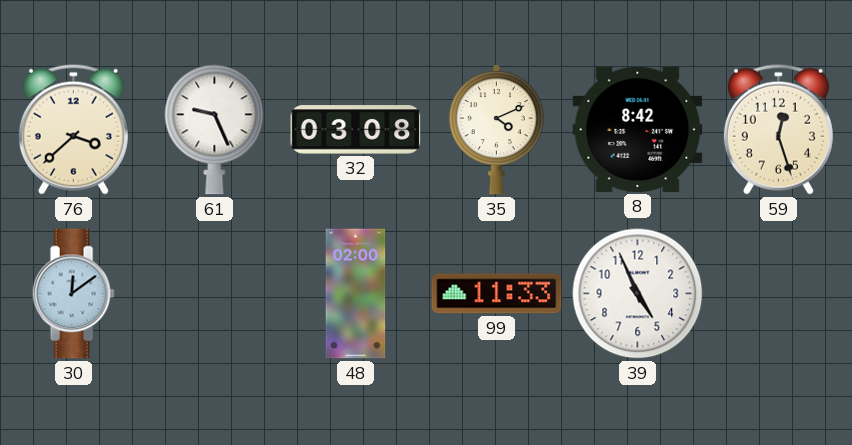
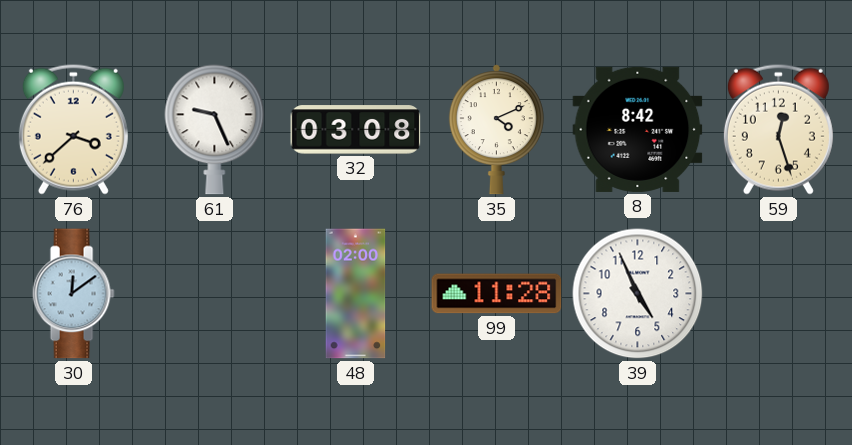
99: 11:33 -> 11:28
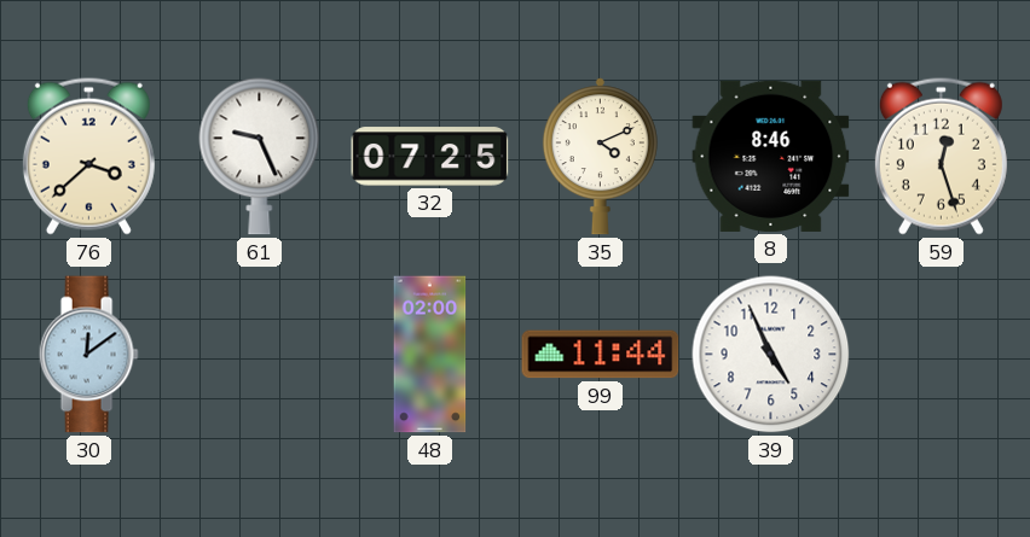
32: 03:08 -> 07:25
8: 8:42 -> 8:46
99: 11:28 -> 11:44
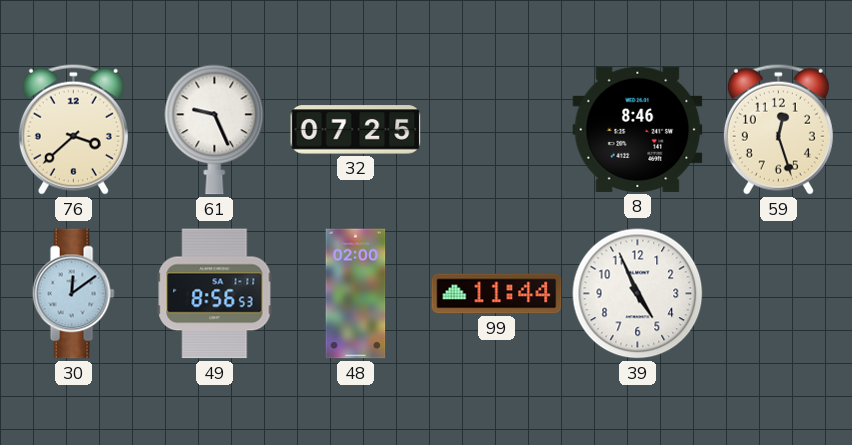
35: 4:11 -> none
49: none -> 8:56
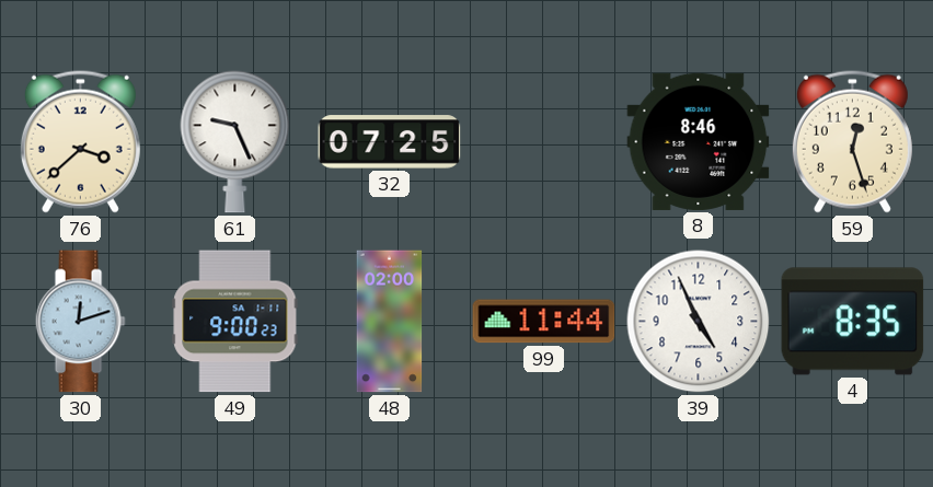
30: 12:09 -> 12:12
49: 8:56 -> 9:00
4: none -> 8:35
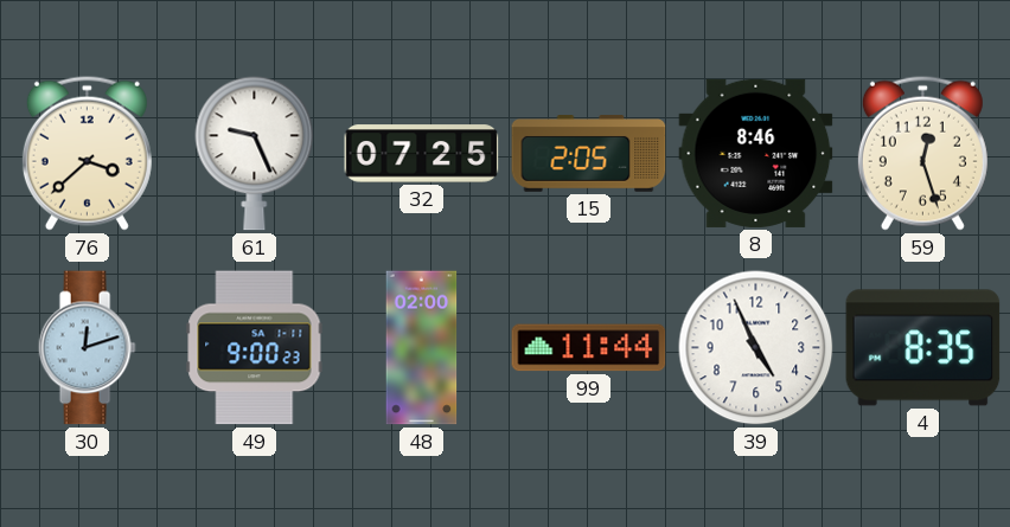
15: none -> 2:05
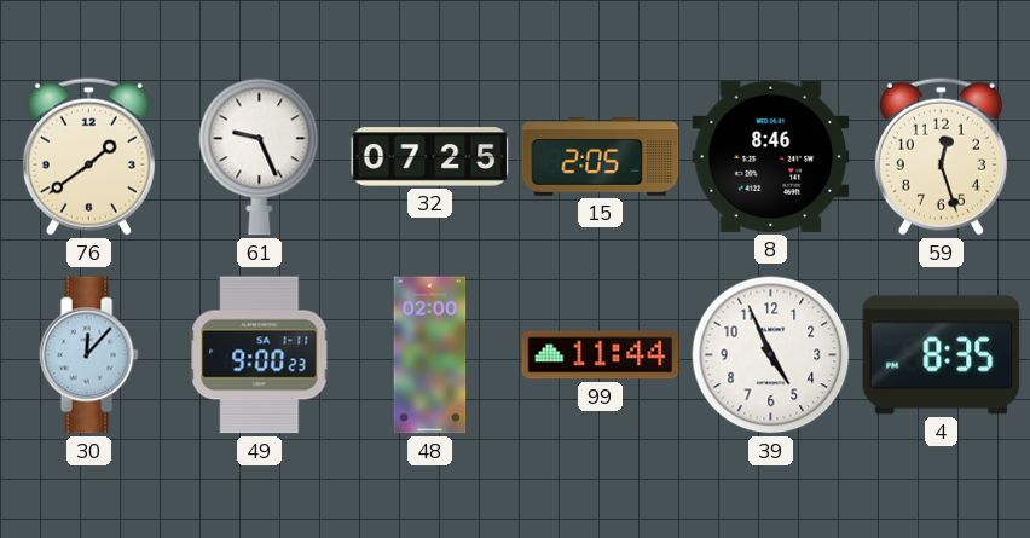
76: 3:38 -> 1:39
30: 12:12 -> 12:07
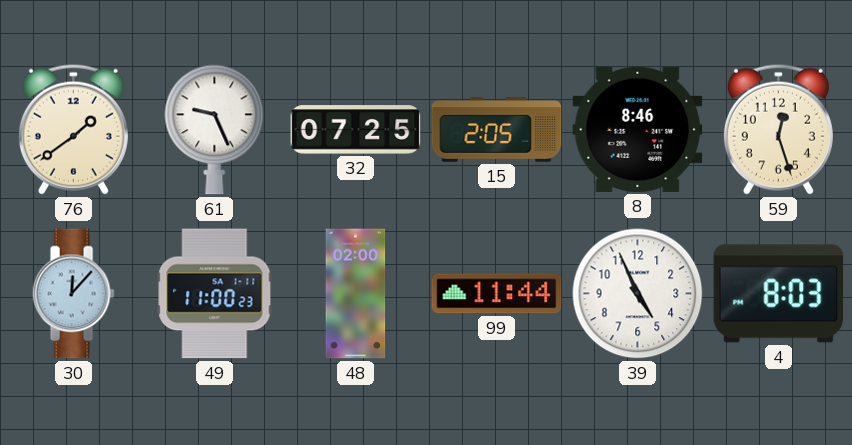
49: 9:00 -> 11:00
4: 8:35 -> 8:03
